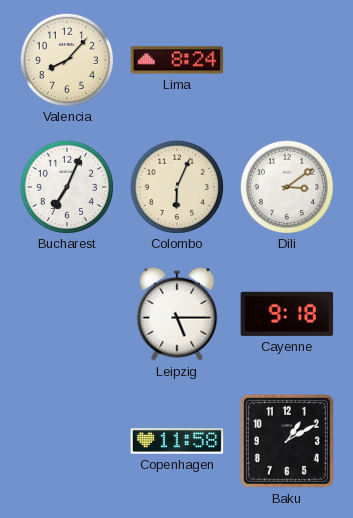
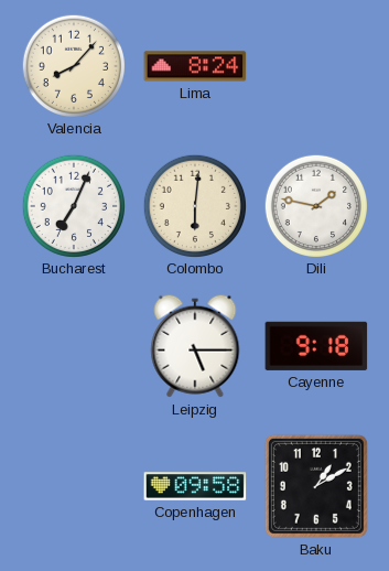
Colombo: 6:04 -> 6:01
Dili: 3:09 -> 1:47
Copenhagen: 11:58 -> 09:58
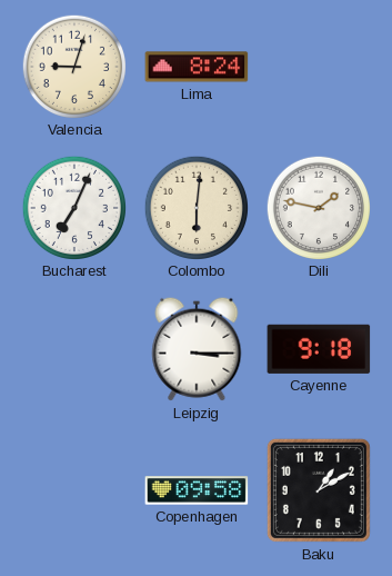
Valencia: 8:07 -> 9:03
Leipzig: 5:15 -> 3:15
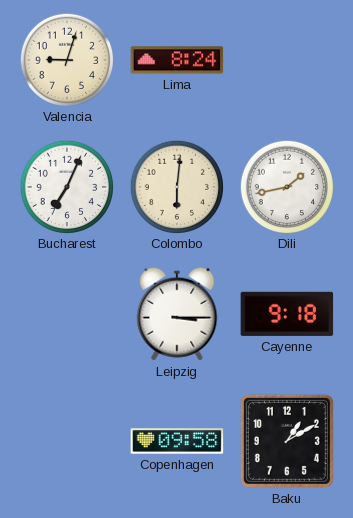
Dili: 1:47 -> 1:43
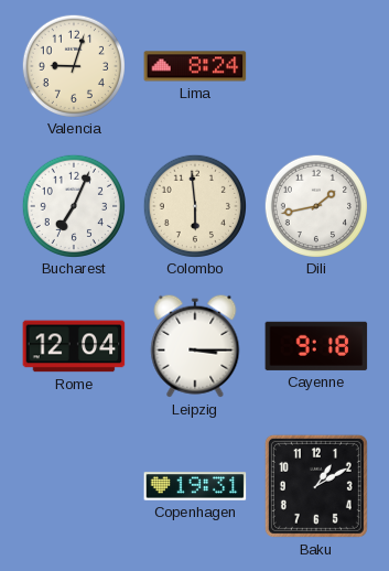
Colombo: 6:01 -> 5:59
Rome: none -> 12:04
Copenhagen: 09:58 -> 19:31
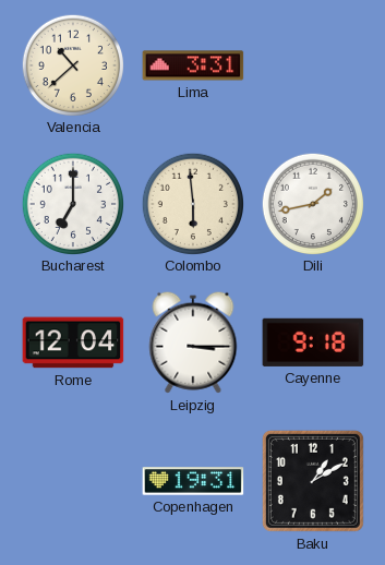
Valencia: 9:03 -> 10:38
Lima: 8:24 -> 3:31
Bucharest: 7:04 -> 7:00
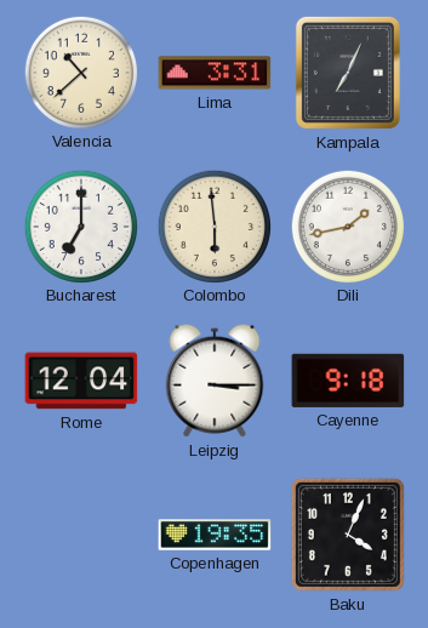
Kampala: none -> 7:04
Copenhagen: 19:31 -> 19:35
Baku: 1:10 -> 4:04
